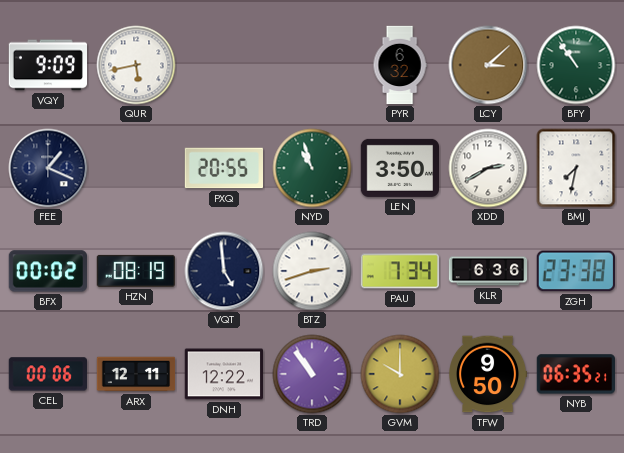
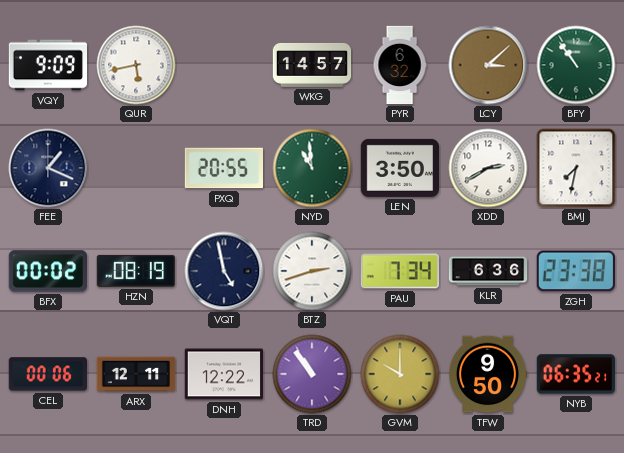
WKG: none -> 14:57
NYD: 10:57 -> 10:59
VQT: 4:59 -> 4:58
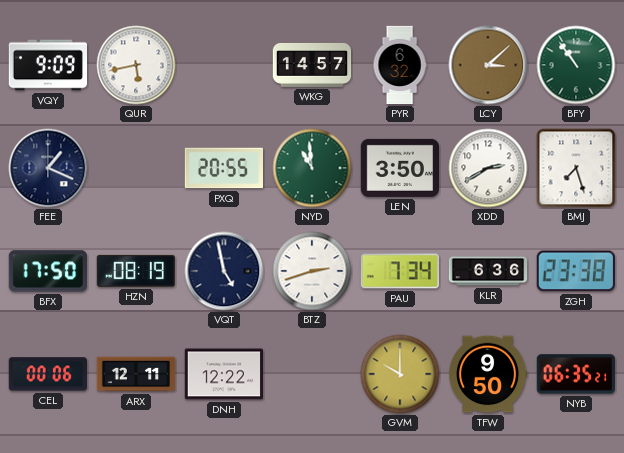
BMJ: 7:32 -> 7:27
BFX: 00:02 -> 17:50
TRD: 10:54 -> none
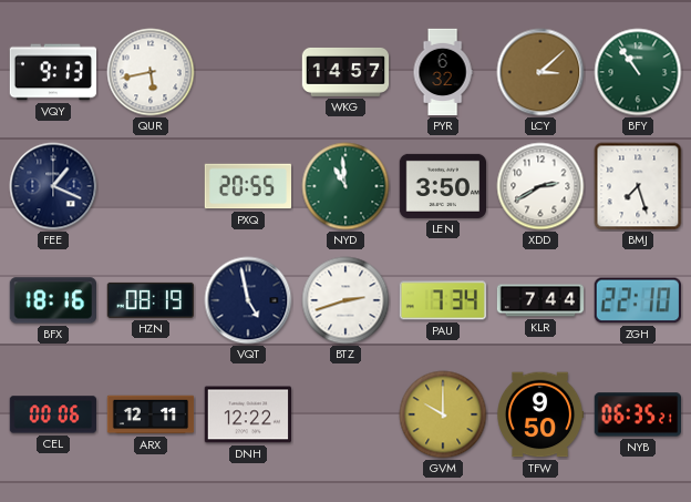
VQY: 9:09 -> 9:13
BFX: 17:50 -> 18:16
KLR: 6:36 -> 7:44
ZGH: 23:38 -> 22:10
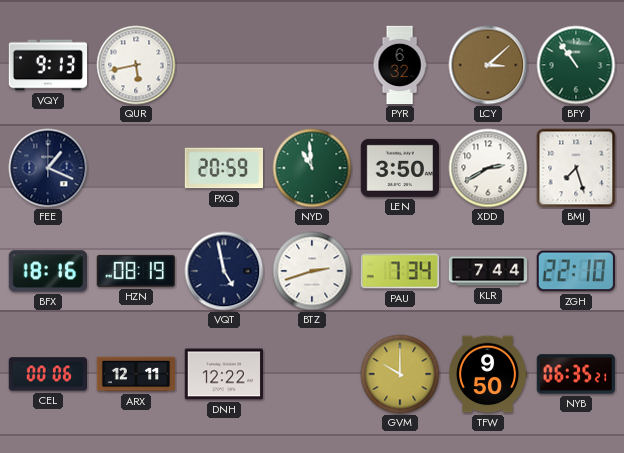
WKG: 14:57 -> none
PXQ: 20:55 -> 20:59
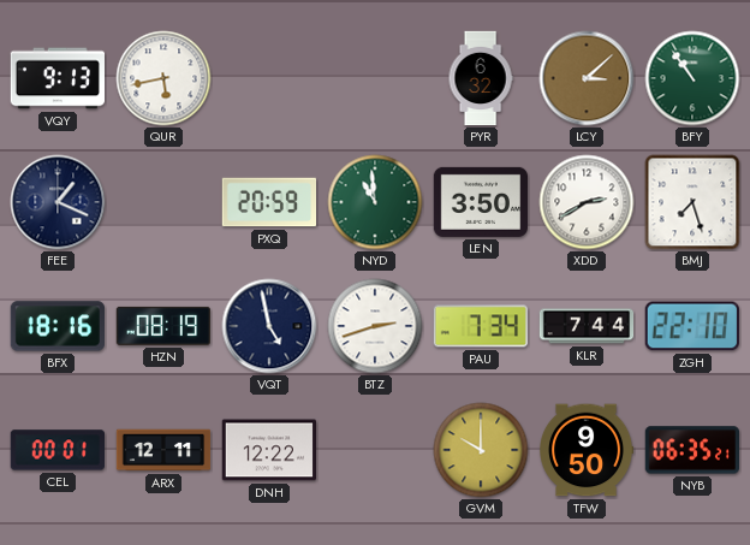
CEL: 00:06 -> 00:01
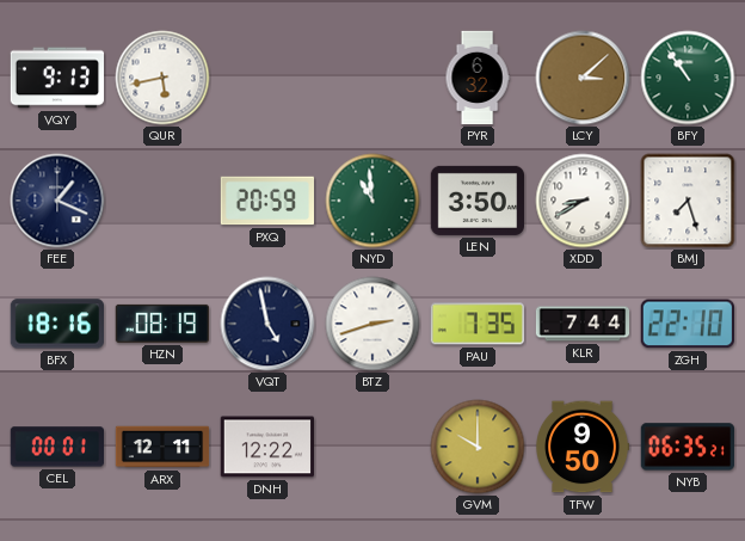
XDD: 2:40 -> 8:40
PAU: 7:34 -> 7:35
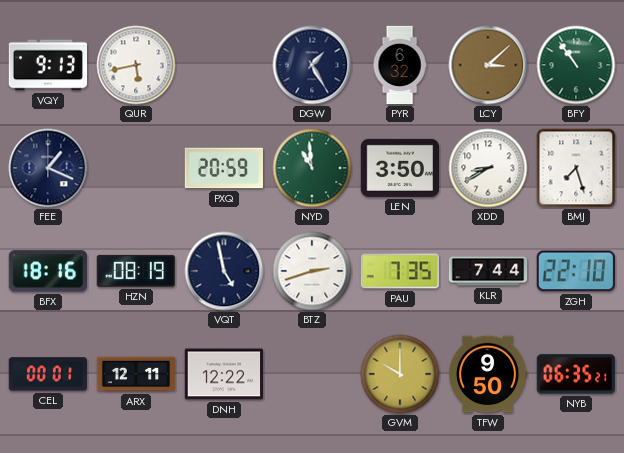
DGW: none -> 1:25
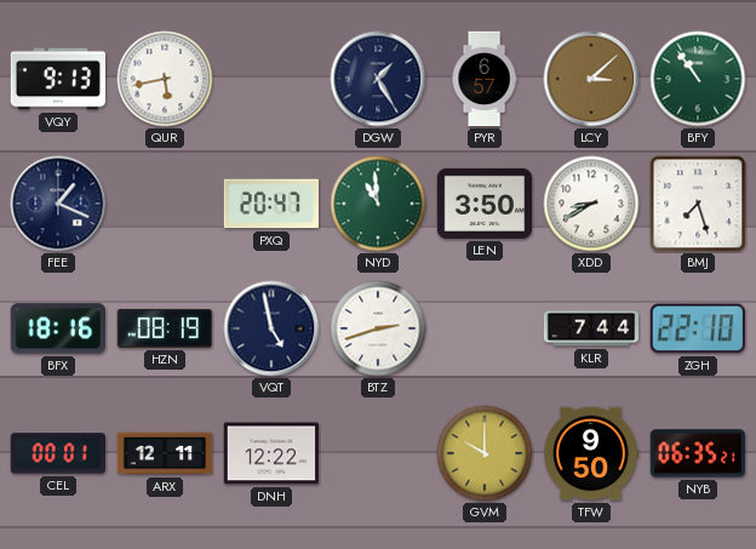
PYR: 6:32 -> 6:57
PXQ: 20:59 -> 20:47
PAU: 7:35 -> none
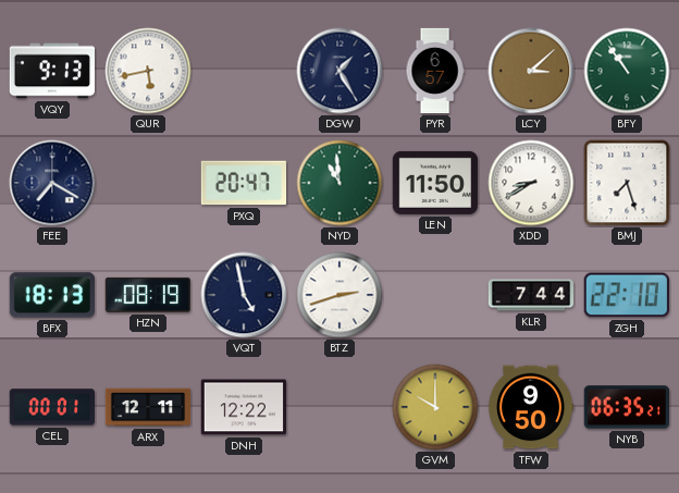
FEE: 1:19 -> 7:20
LEN: 3:50 -> 11:50
BFX: 18:16 -> 18:13
